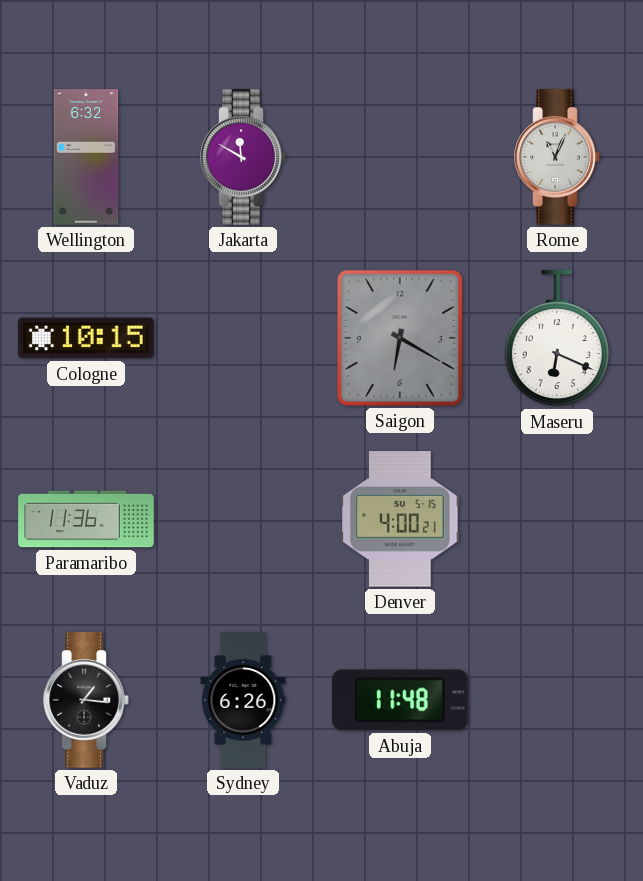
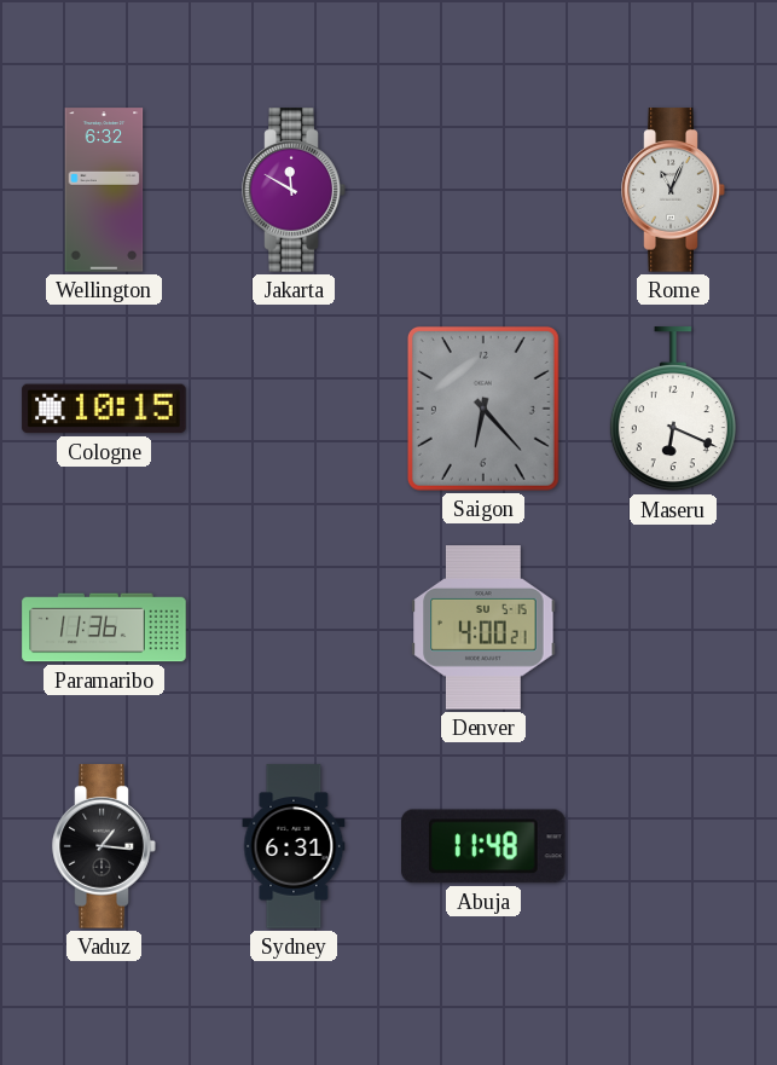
Saigon: 6:20 -> 6:23
Sydney: 6:26 -> 6:31
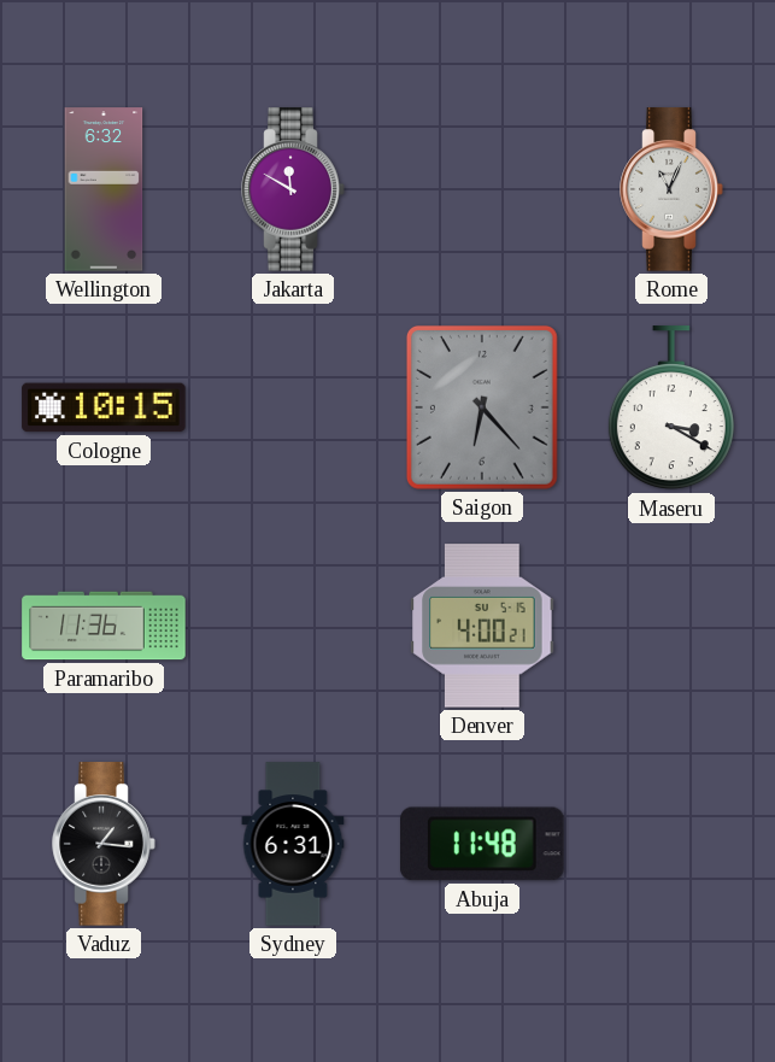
Maseru: 6:19 -> 3:20
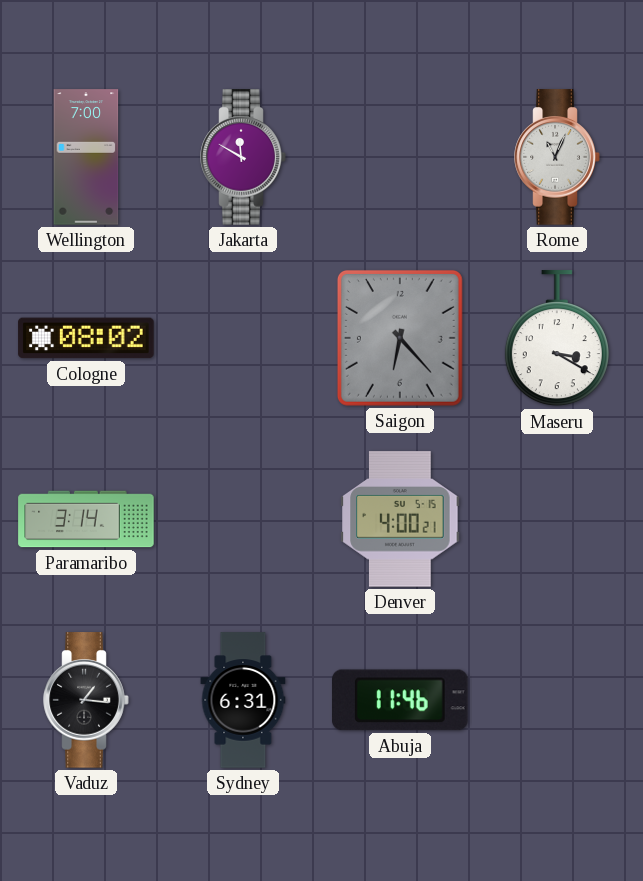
Wellington: 6:32 -> 7:00
Cologne: 10:15 -> 08:02
Paramaribo: 11:36 -> 3:14
Abuja: 11:48 -> 11:46
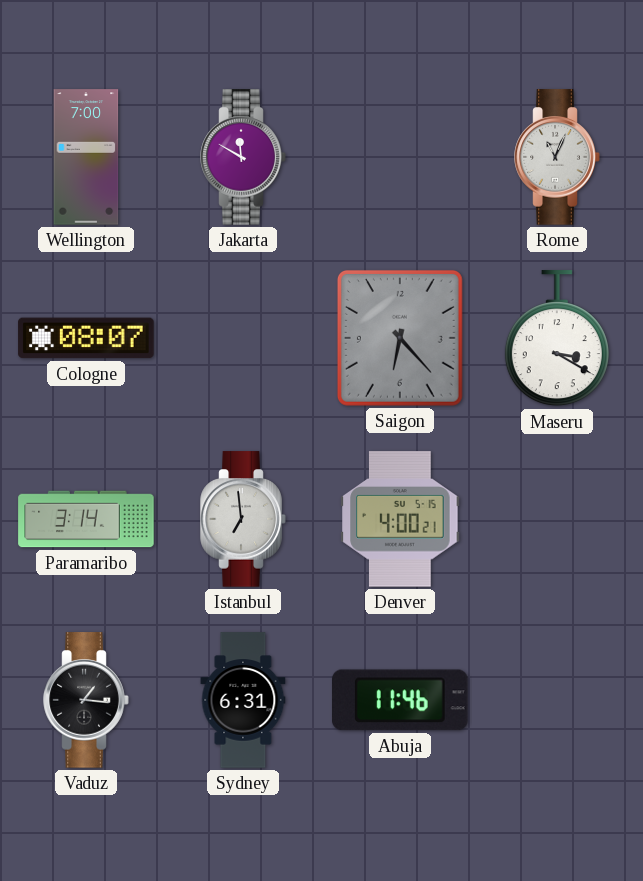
Cologne: 08:02 -> 08:07
Istanbul: none -> 6:59
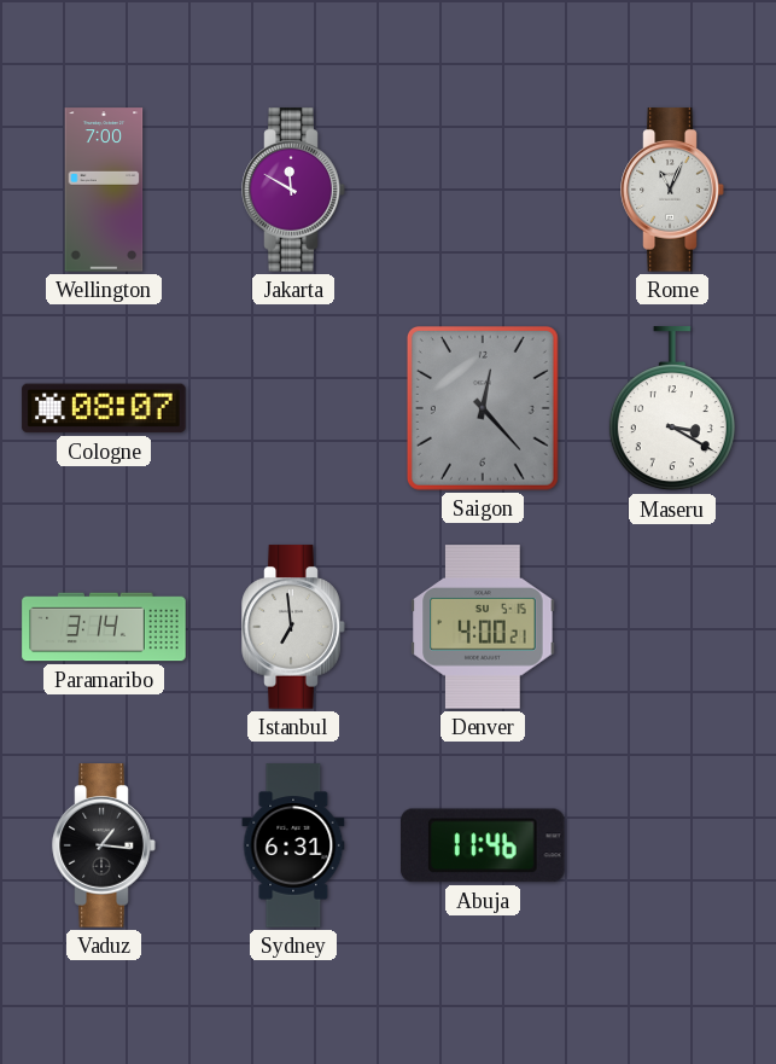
Saigon: 6:23 -> 12:23
